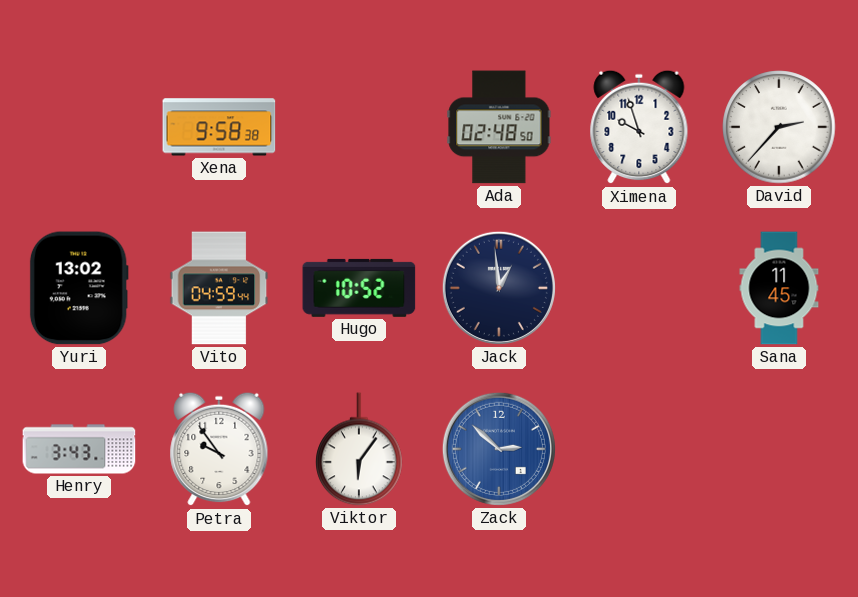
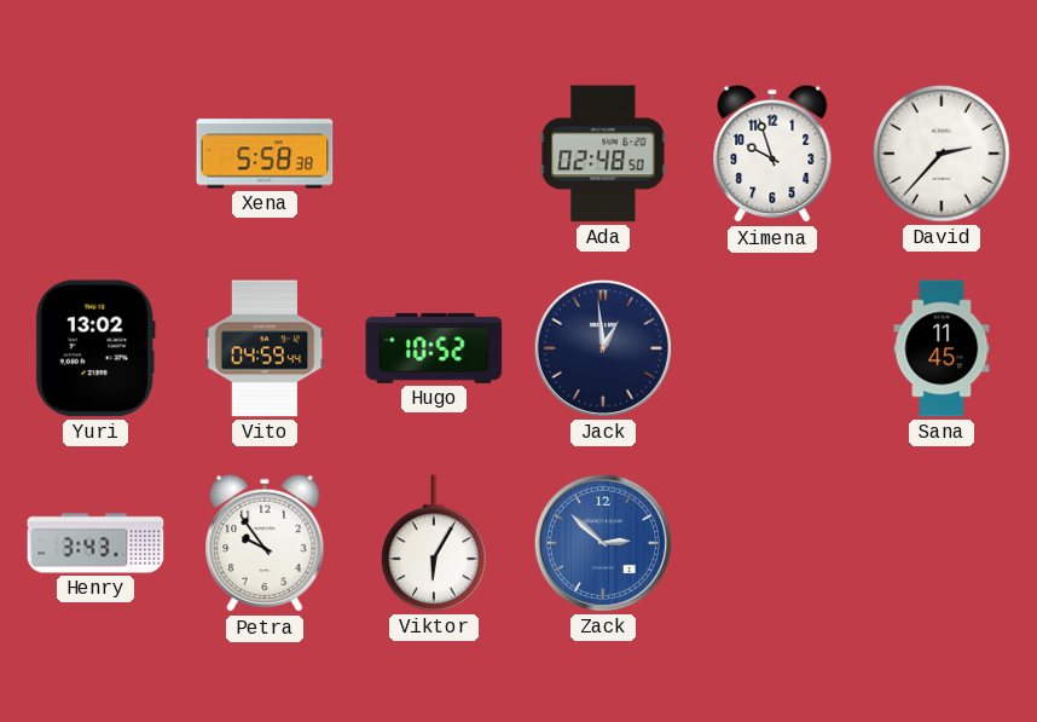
Xena: 9:58 -> 5:58
Viktor: 6:06 -> 6:05
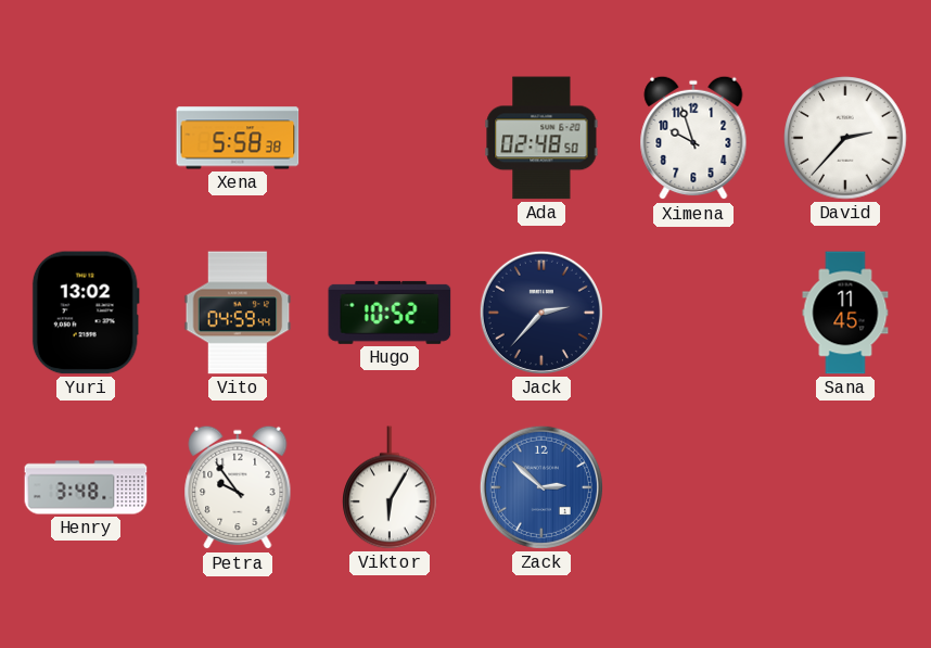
Jack: 12:59 -> 2:37
Henry: 3:43 -> 3:48
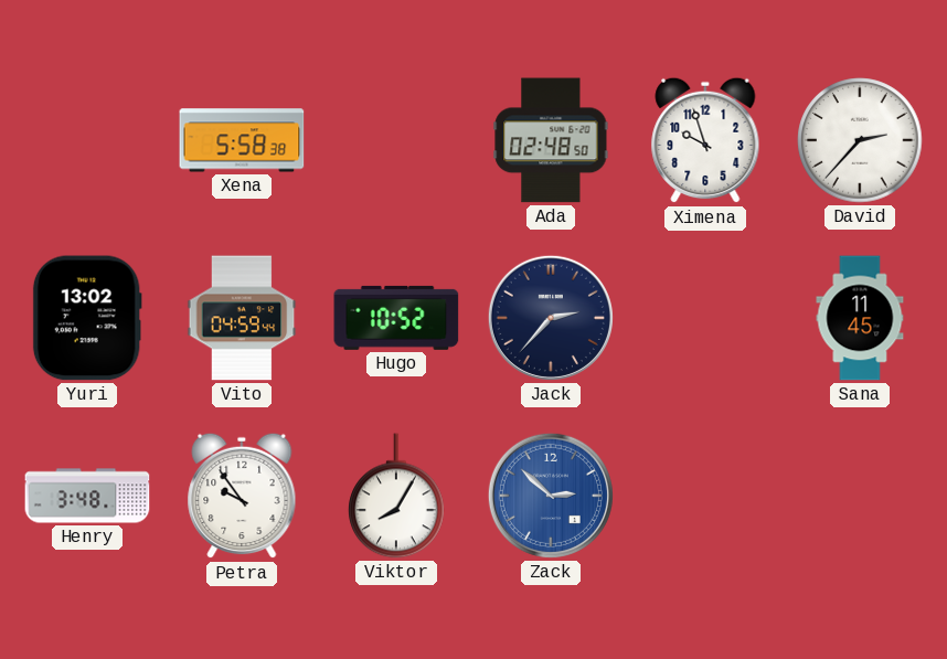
Viktor: 6:05 -> 8:05
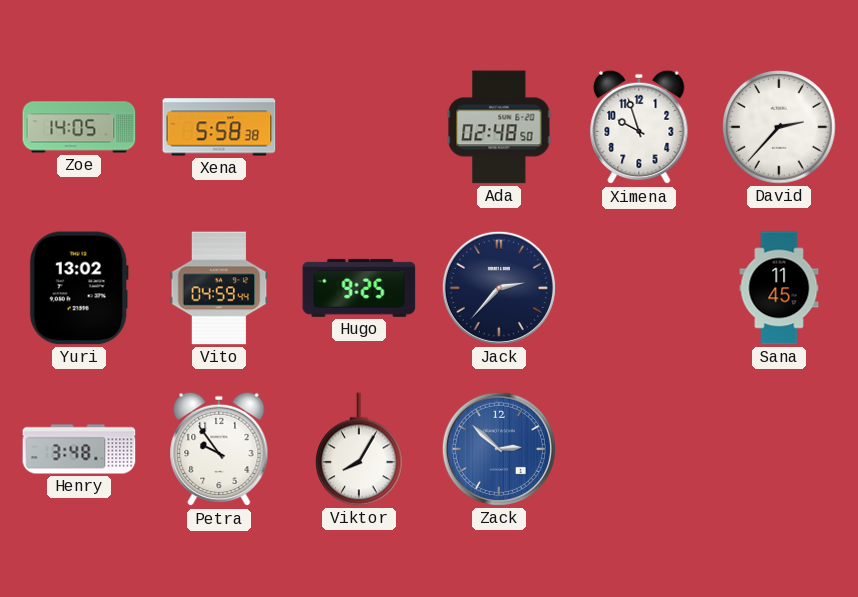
Zoe: none -> 14:05
Hugo: 10:52 -> 9:25
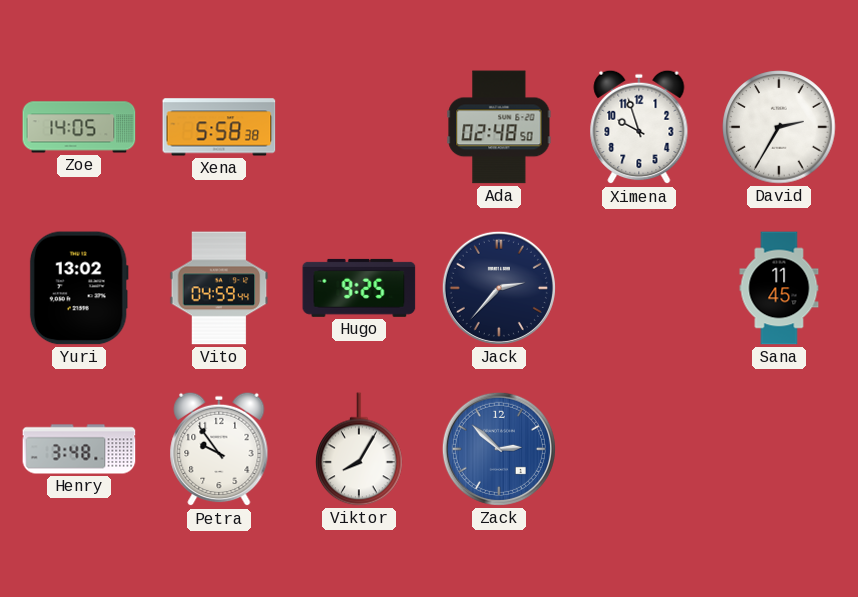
David: 2:37 -> 2:35
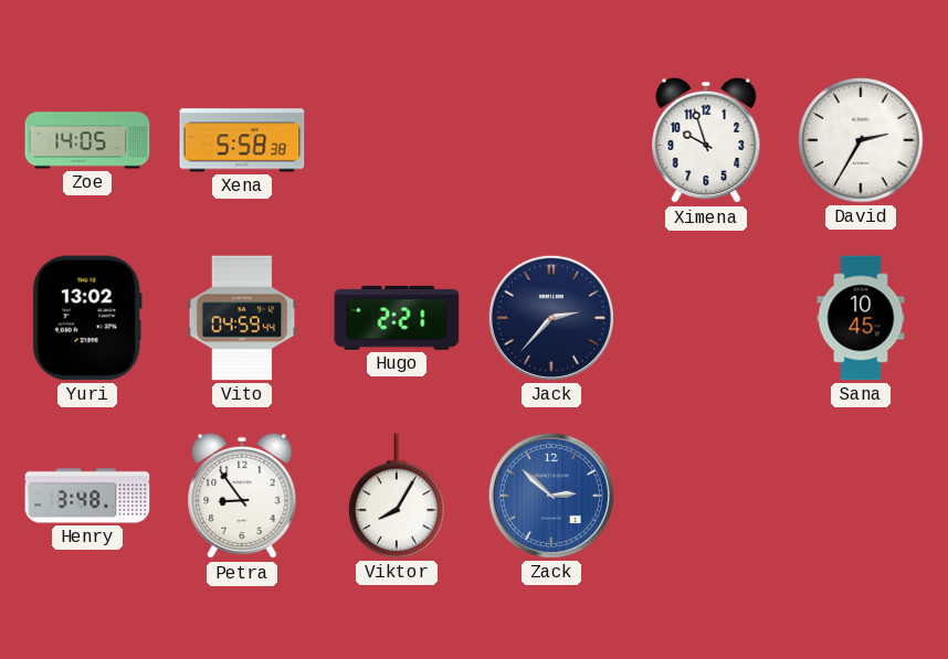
Ada: 02:48 -> none
Hugo: 9:25 -> 2:21
Sana: 11:45 -> 10:45
Petra: 9:54 -> 8:54
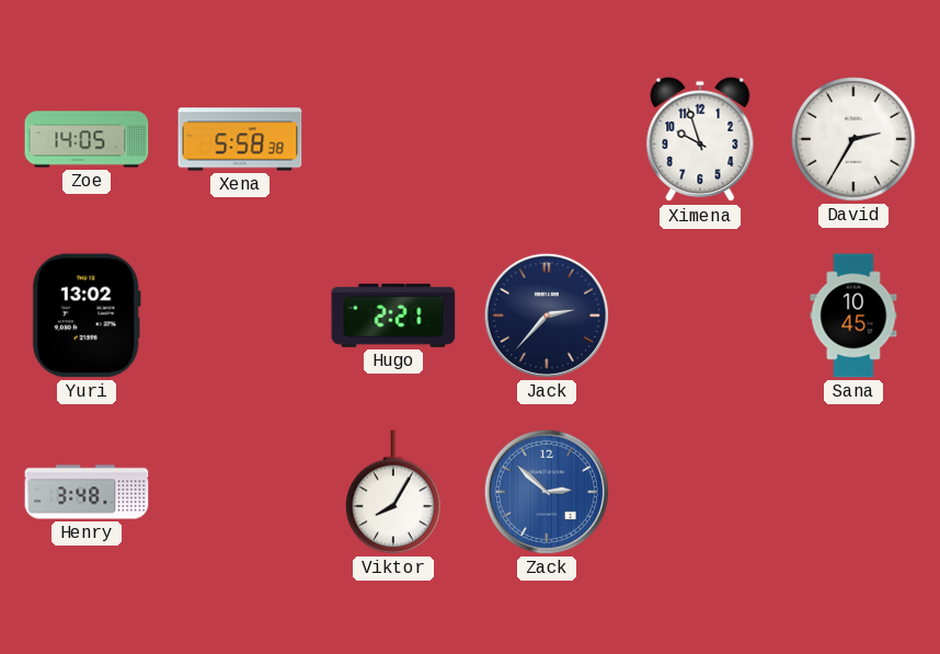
Vito: 04:59 -> none
Petra: 8:54 -> none
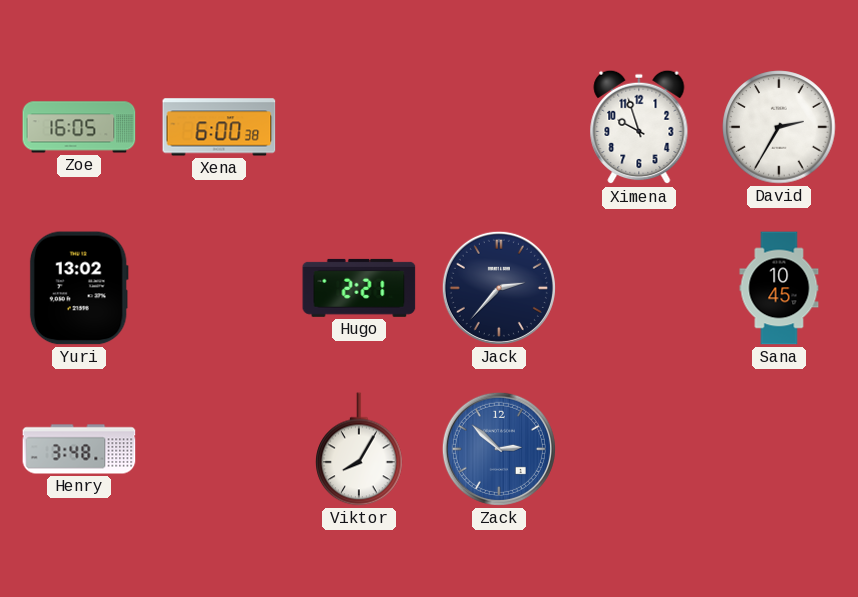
Zoe: 14:05 -> 16:05
Xena: 5:58 -> 6:00
